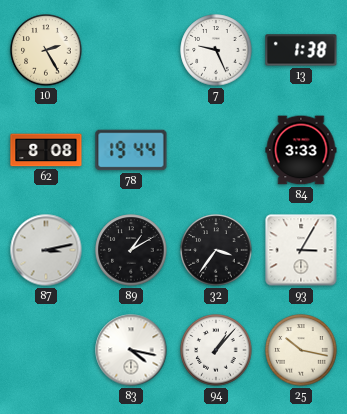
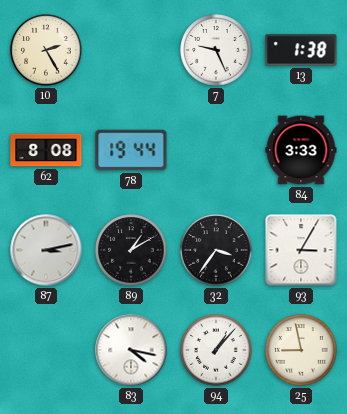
25: 10:17 -> 8:58
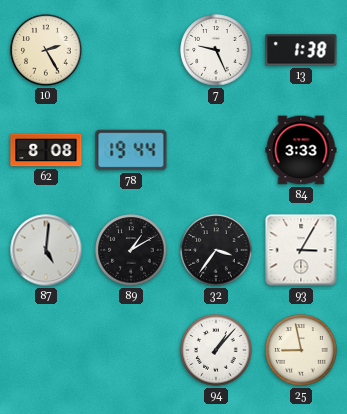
87: 3:13 -> 5:01
83: 4:17 -> none
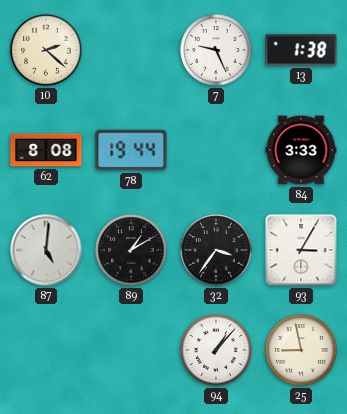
10: 2:25 -> 2:22
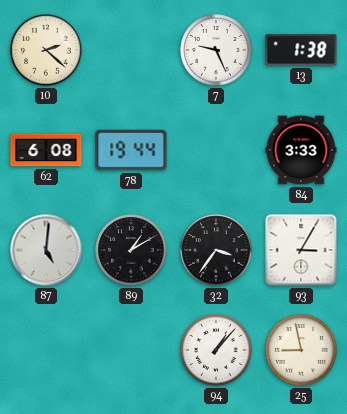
62: 8:08 -> 6:08
